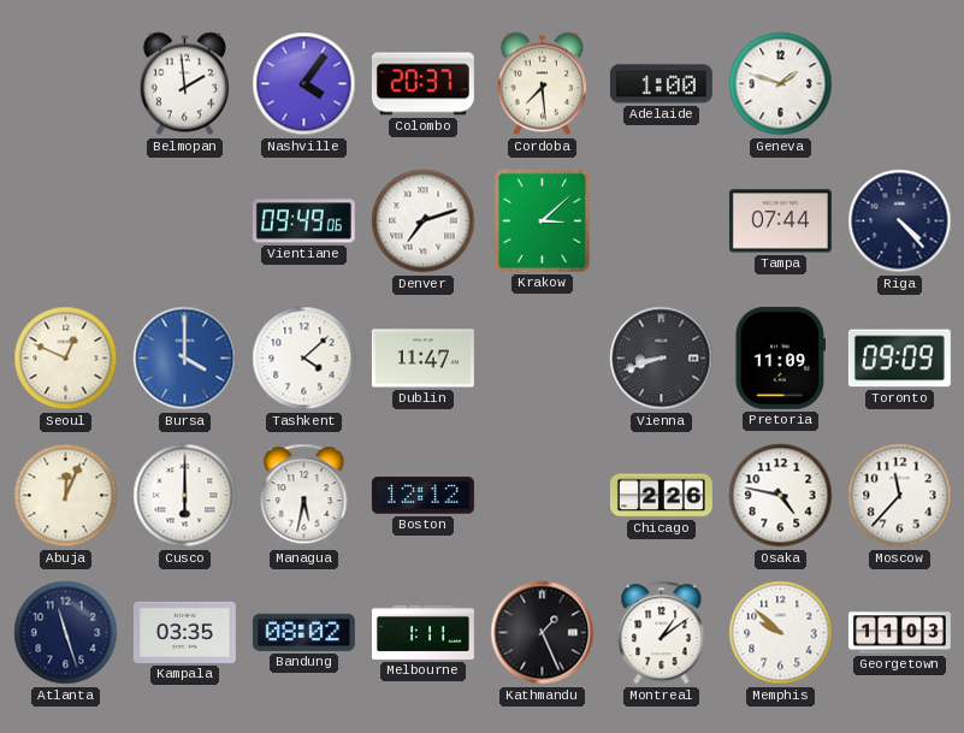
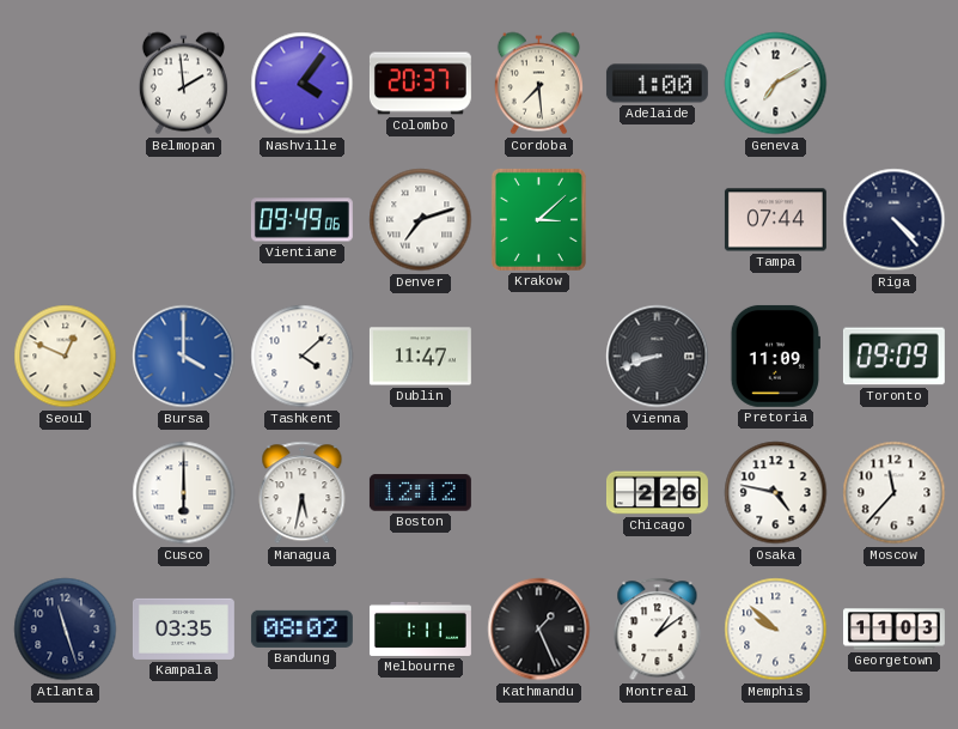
Geneva: 1:48 -> 7:10
Abuja: 12:04 -> none
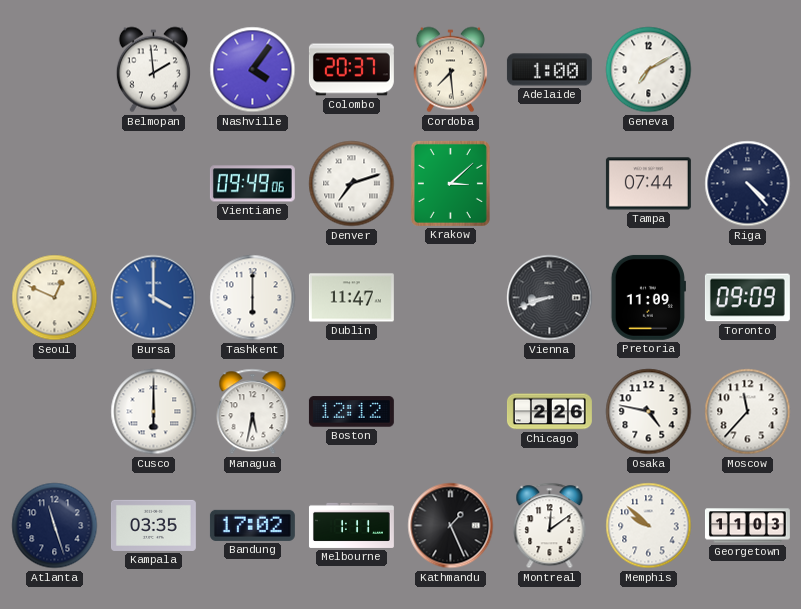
Tashkent: 4:08 -> 6:00
Bandung: 08:02 -> 17:02
Montreal: 1:09 -> 12:09
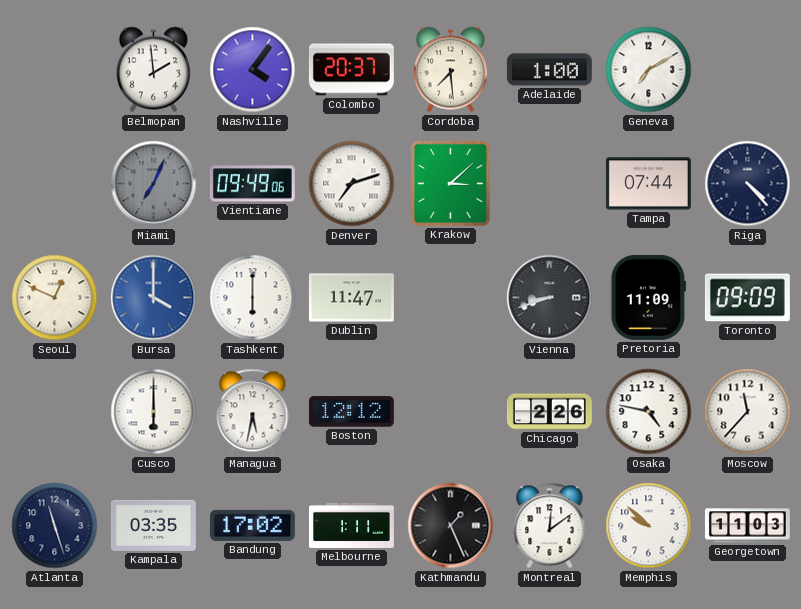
Miami: none -> 7:04
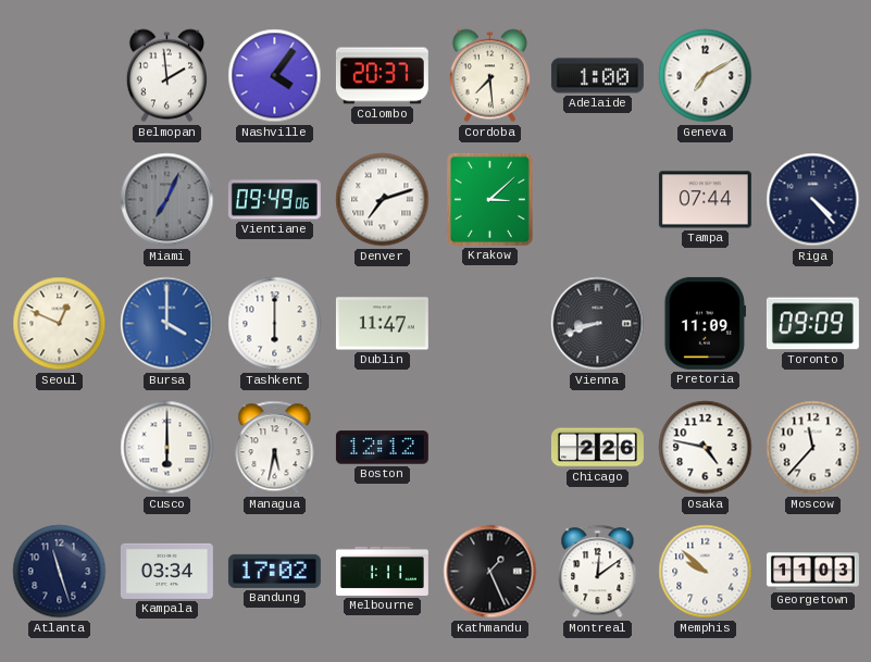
Kampala: 03:35 -> 03:34
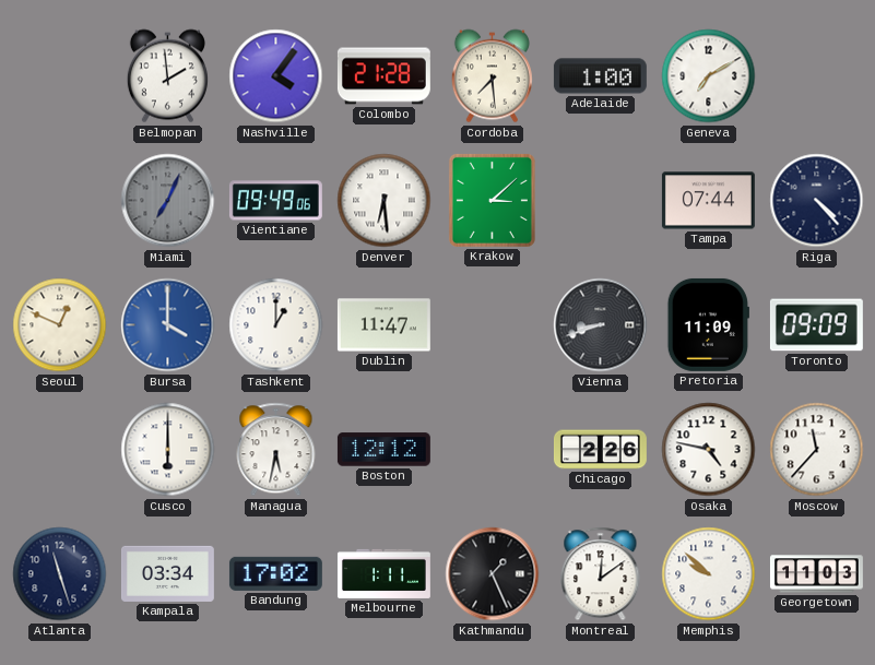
Colombo: 20:37 -> 21:28
Denver: 7:12 -> 6:29
Tashkent: 6:00 -> 1:00
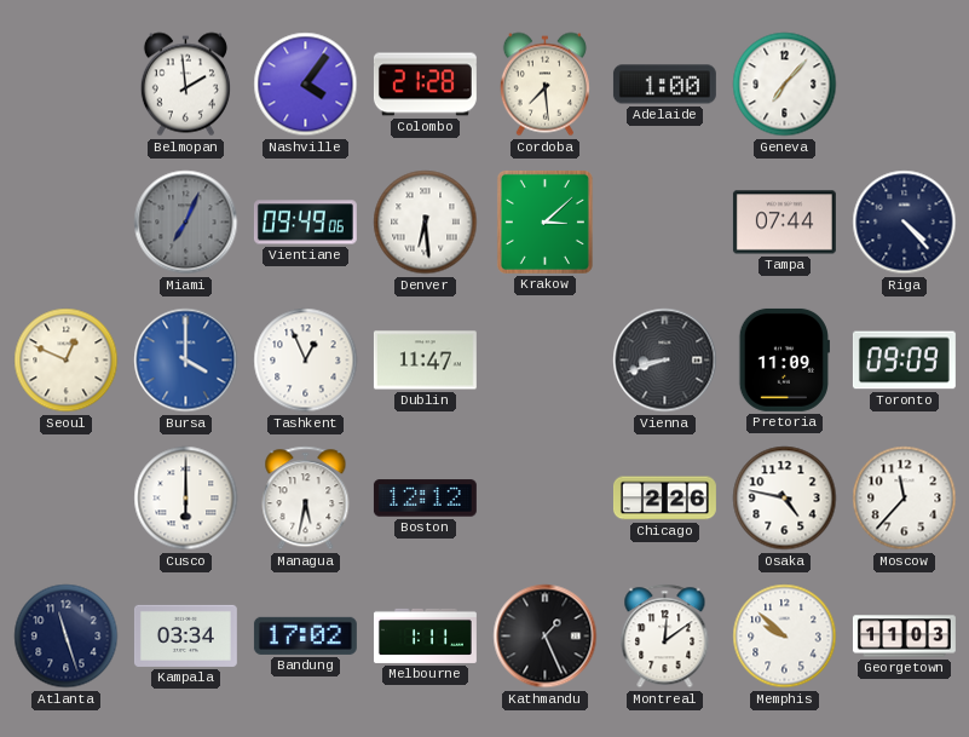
Geneva: 7:10 -> 7:07
Tashkent: 1:00 -> 12:56
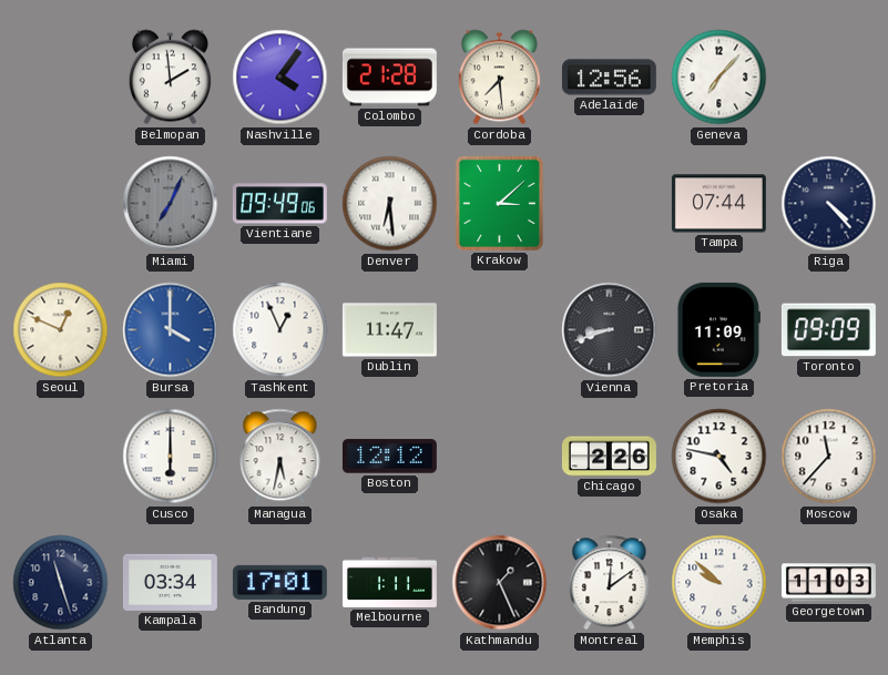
Adelaide: 1:00 -> 12:56
Bandung: 17:02 -> 17:01
